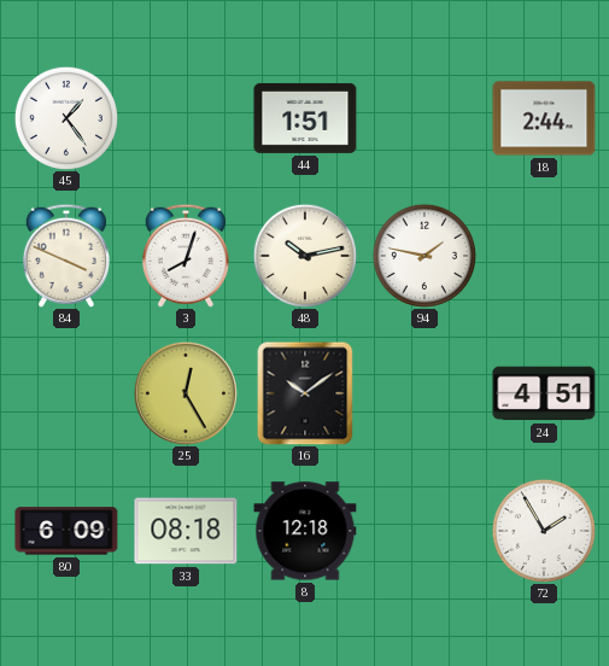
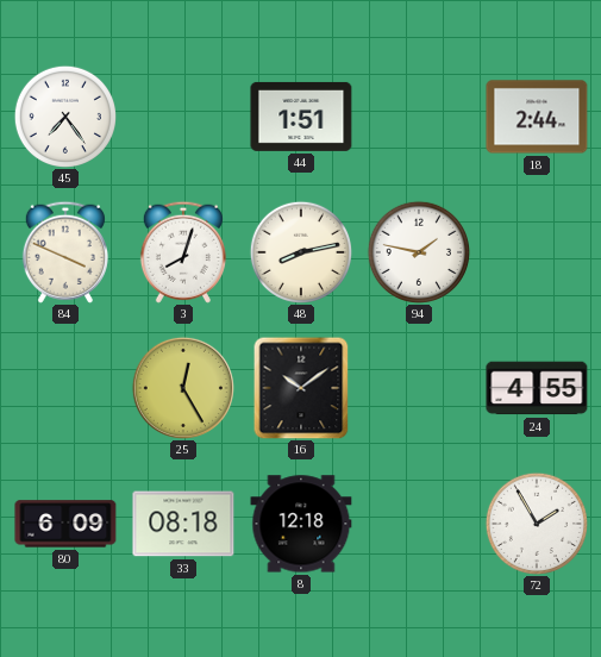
45: 1:24 -> 7:24
48: 10:13 -> 8:13
24: 4:51 -> 4:55
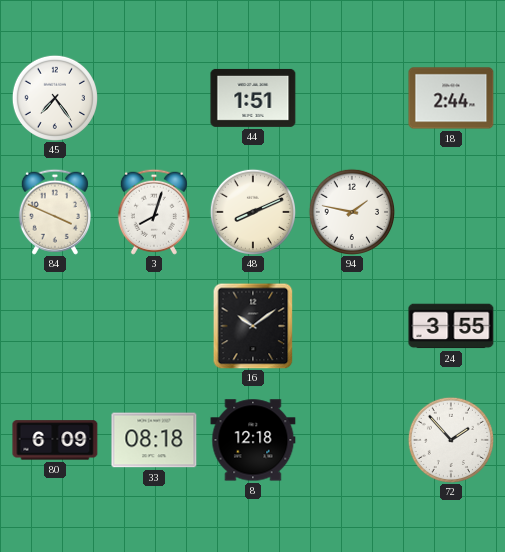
48: 8:13 -> 8:11
25: 12:25 -> none
24: 4:55 -> 3:55
72: 1:55 -> 1:53
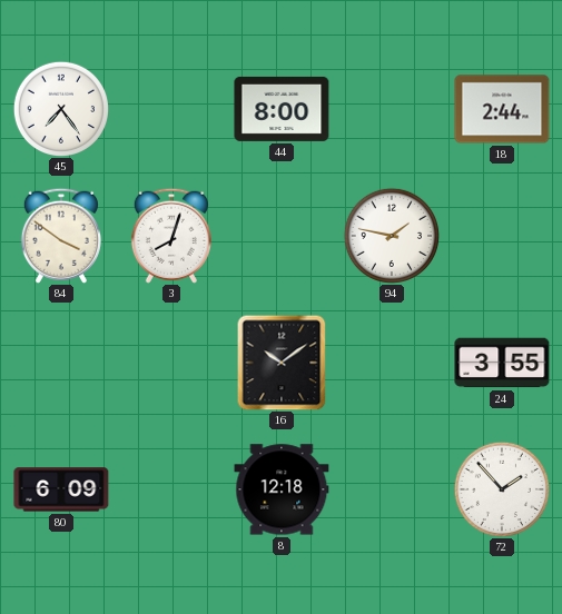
44: 1:51 -> 8:00
84: 3:49 -> 3:51
48: 8:11 -> none
33: 08:18 -> none
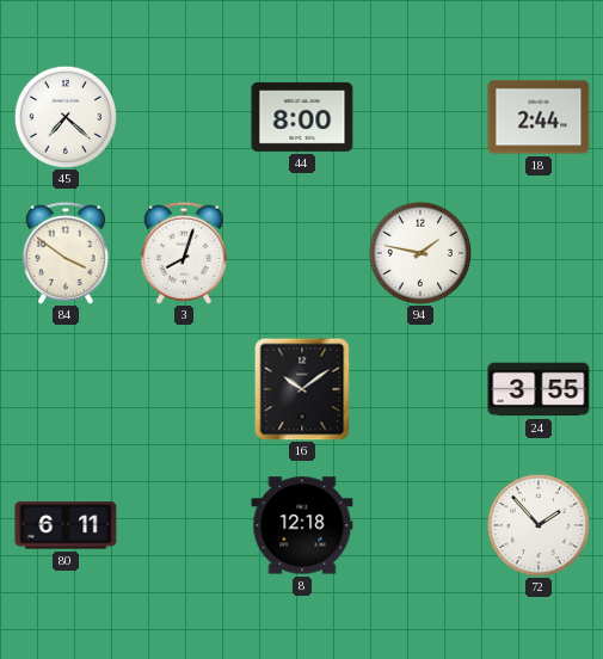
45: 7:24 -> 7:22
80: 6:09 -> 6:11
